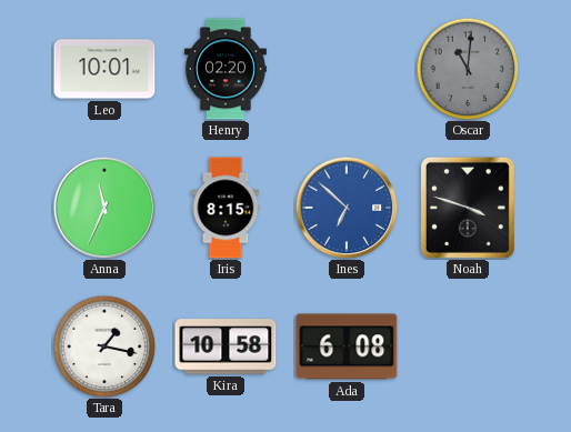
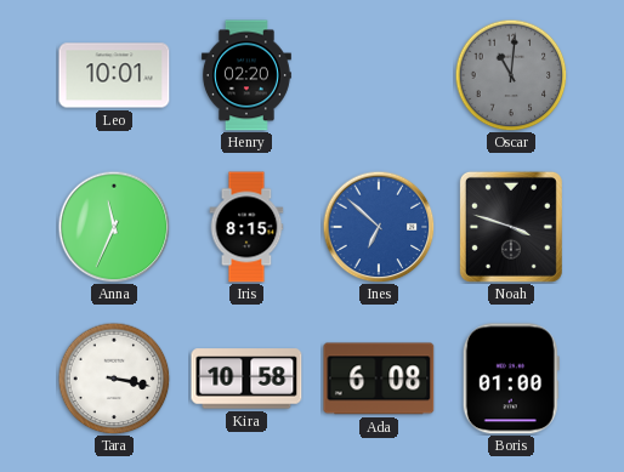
Tara: 1:17 -> 3:17
Boris: none -> 01:00
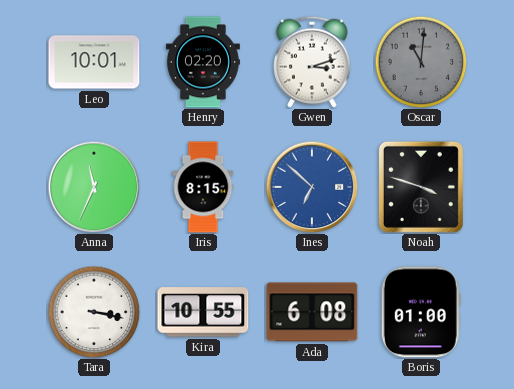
Gwen: none -> 3:12
Kira: 10:58 -> 10:55
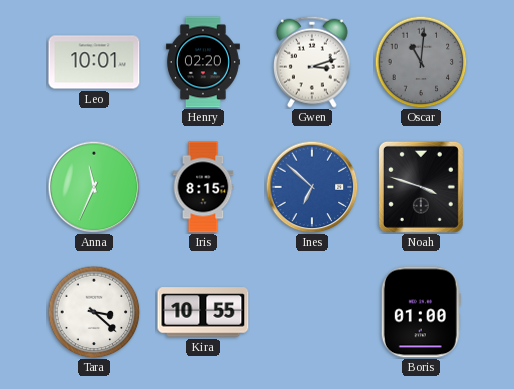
Tara: 3:17 -> 3:22
Ada: 6:08 -> none
